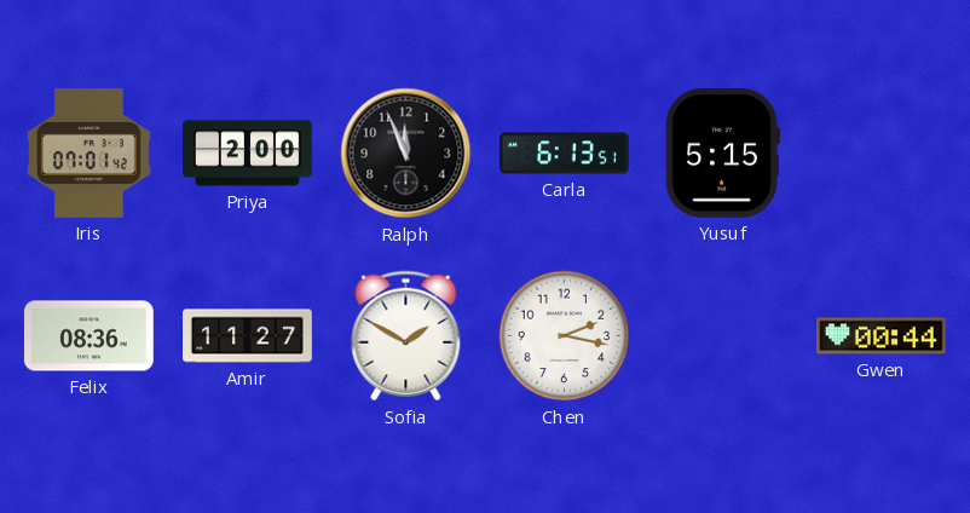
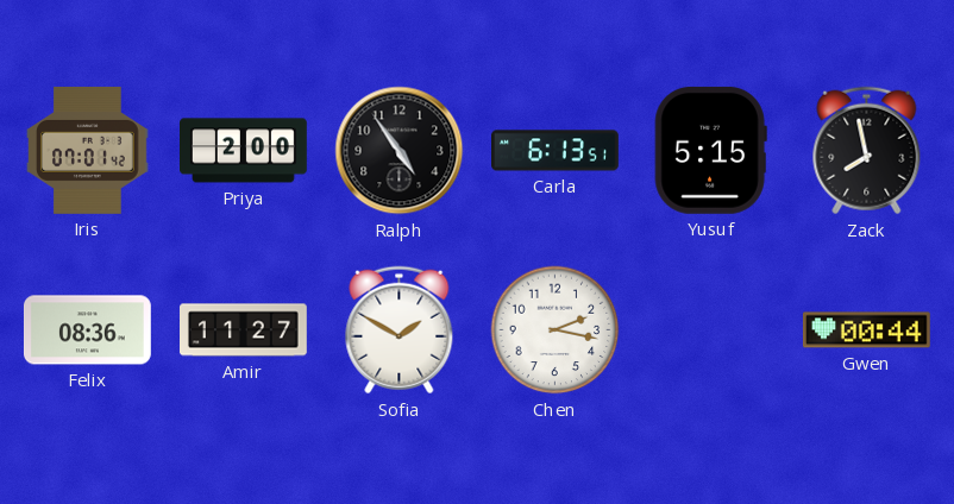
Ralph: 11:56 -> 4:54
Zack: none -> 7:58
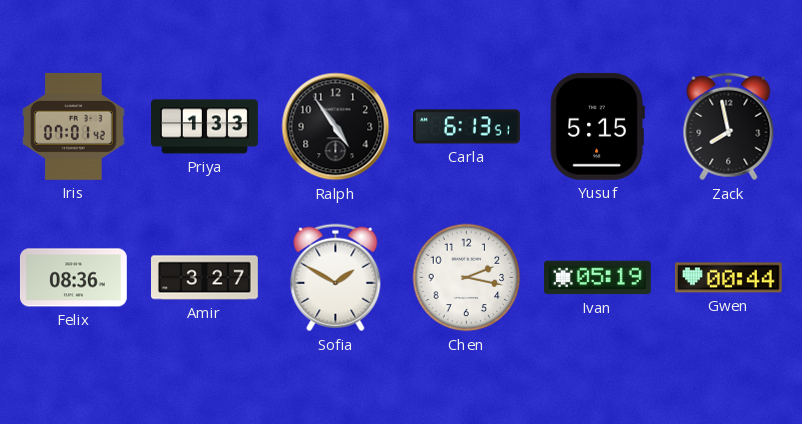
Priya: 2:00 -> 1:33
Amir: 11:27 -> 3:27
Ivan: none -> 05:19
